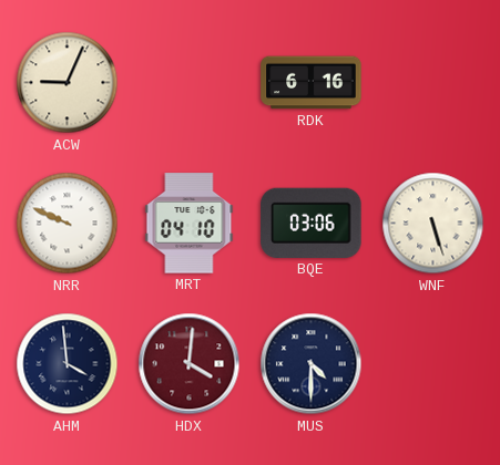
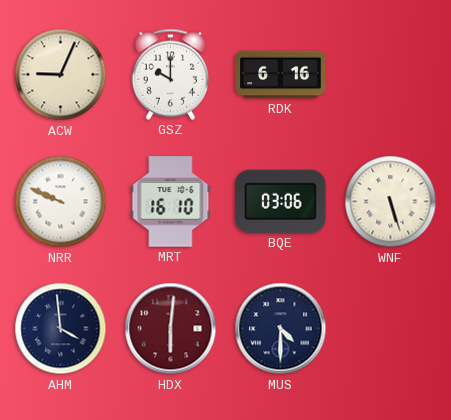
GSZ: none -> 10:00
MRT: 04:10 -> 16:10
HDX: 4:01 -> 6:01
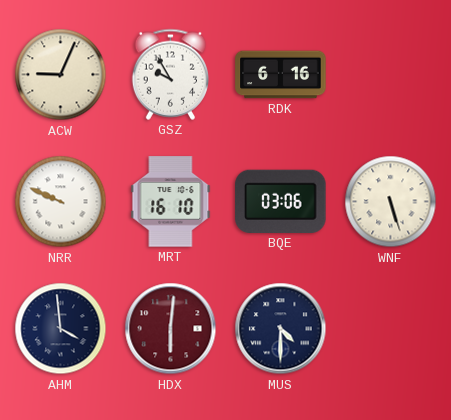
GSZ: 10:00 -> 9:55
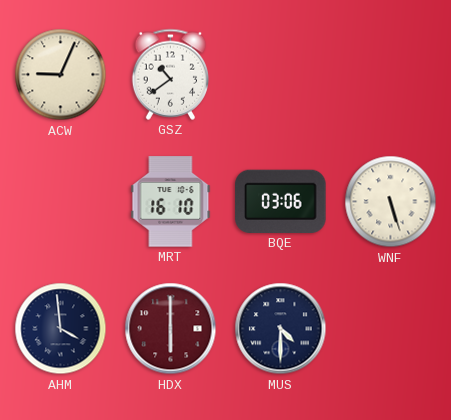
GSZ: 9:55 -> 10:39
RDK: 6:16 -> none
NRR: 9:49 -> none
HDX: 6:01 -> 6:00
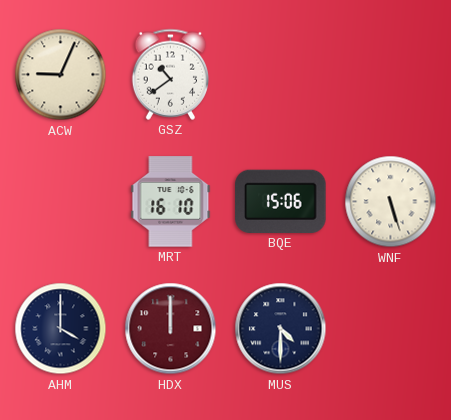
BQE: 03:06 -> 15:06
AHM: 3:59 -> 4:00
HDX: 6:00 -> 12:00
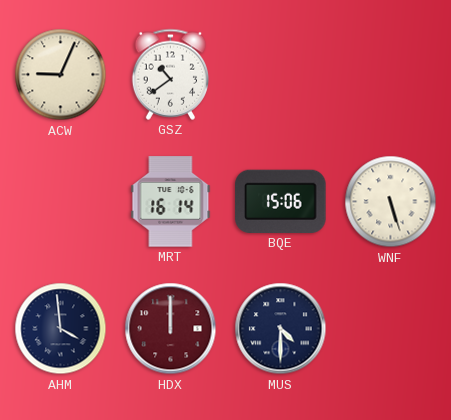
MRT: 16:10 -> 16:14
AHM: 4:00 -> 3:59
